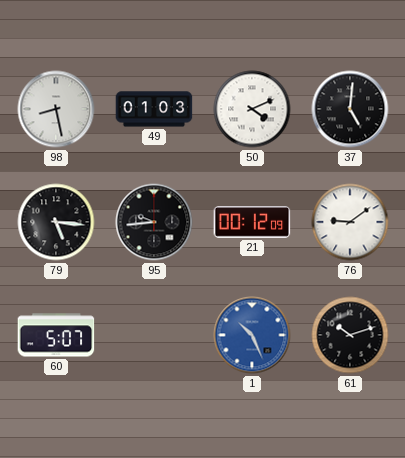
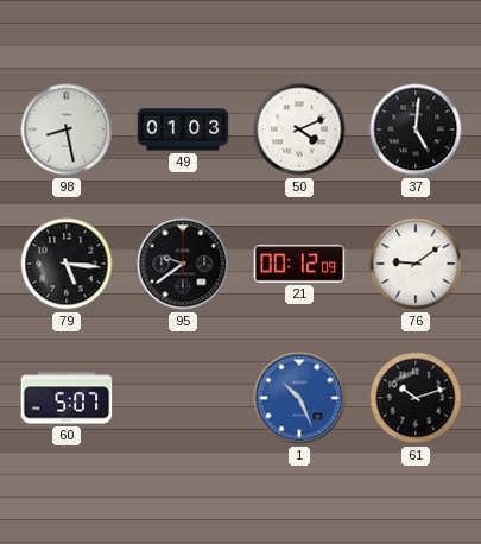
95: 9:44 -> 9:39
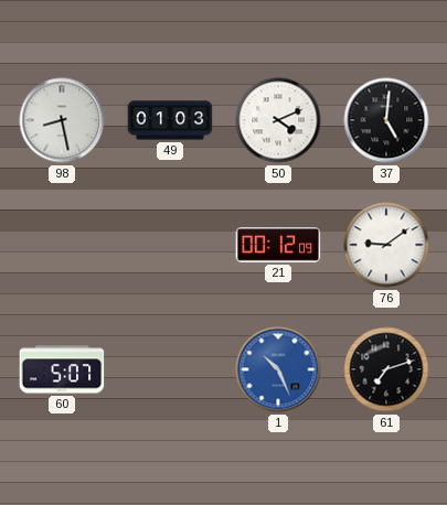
79: 5:16 -> none
95: 9:39 -> none
61: 10:12 -> 7:12
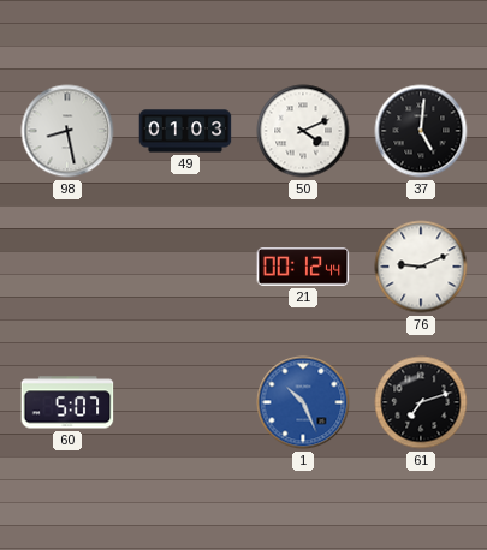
21: 00:12:09 -> 00:12:44
76: 9:09 -> 9:11
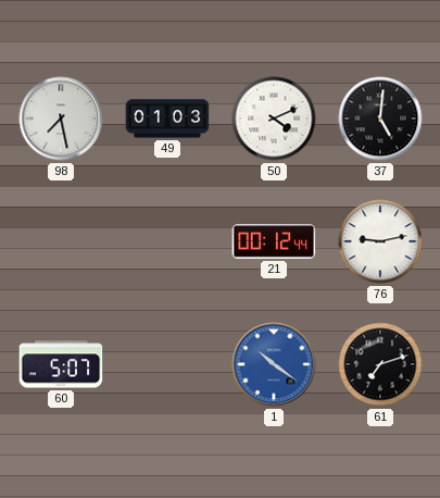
98: 8:28 -> 7:28
76: 9:11 -> 9:13
1: 10:26 -> 10:21
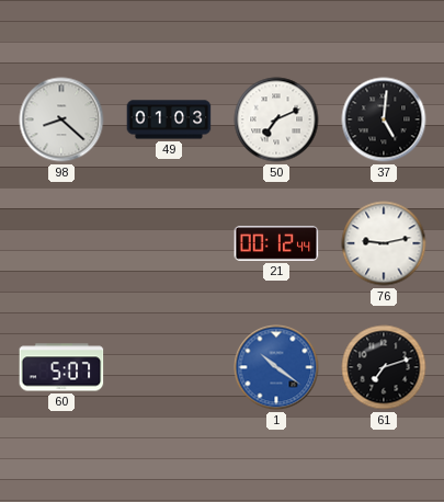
98: 7:28 -> 8:22
50: 4:11 -> 7:11
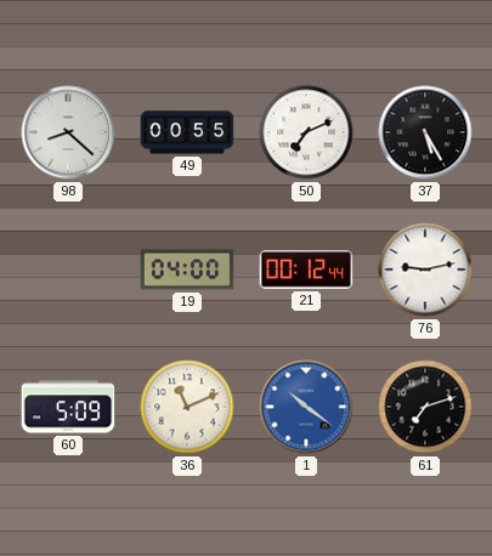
49: 01:03 -> 00:55
37: 5:01 -> 5:25
19: none -> 04:00
60: 5:07 -> 5:09
36: none -> 11:11
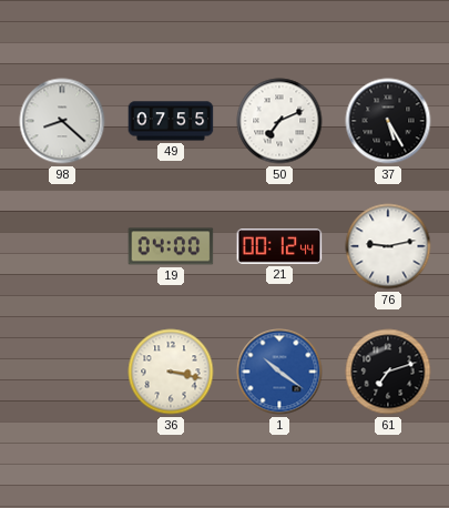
49: 00:55 -> 07:55
60: 5:09 -> none
36: 11:11 -> 3:17
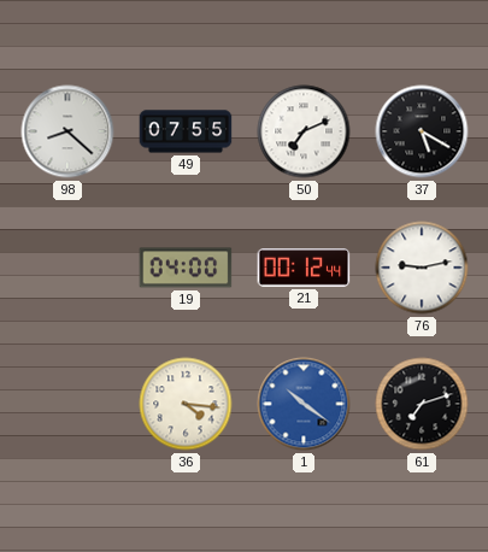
37: 5:25 -> 5:20
36: 3:17 -> 4:16
